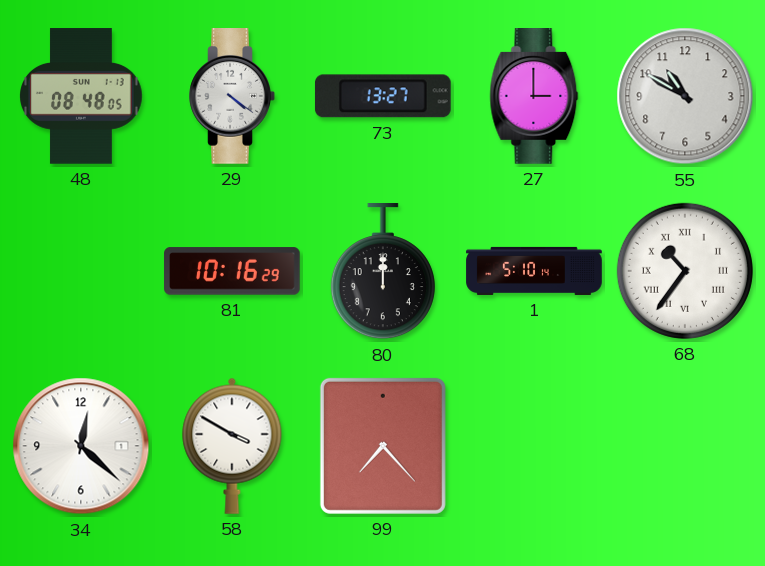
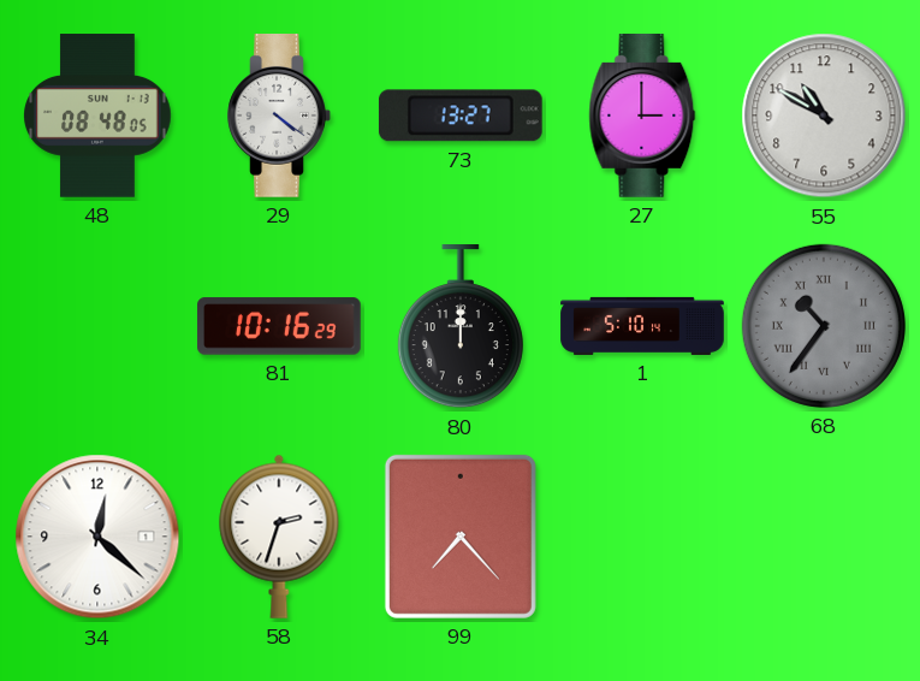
68 dial: white -> grey
58: 3:50 -> 2:33
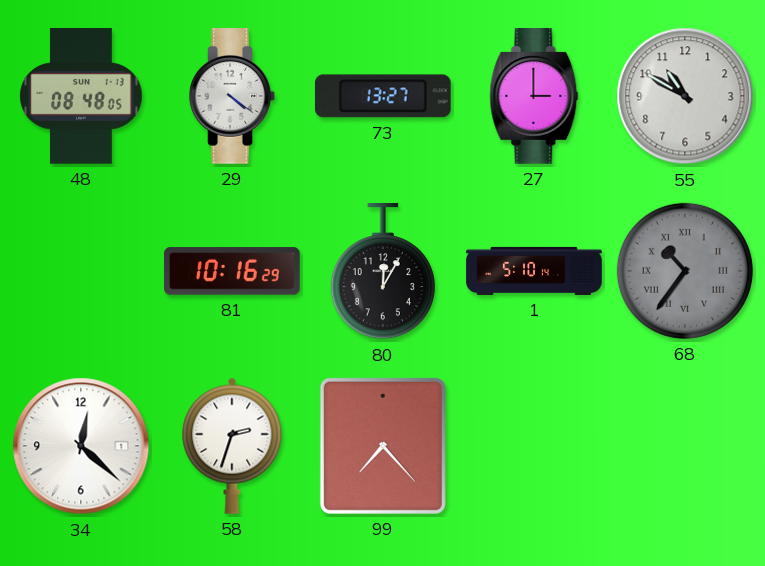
80: 12:00 -> 12:05
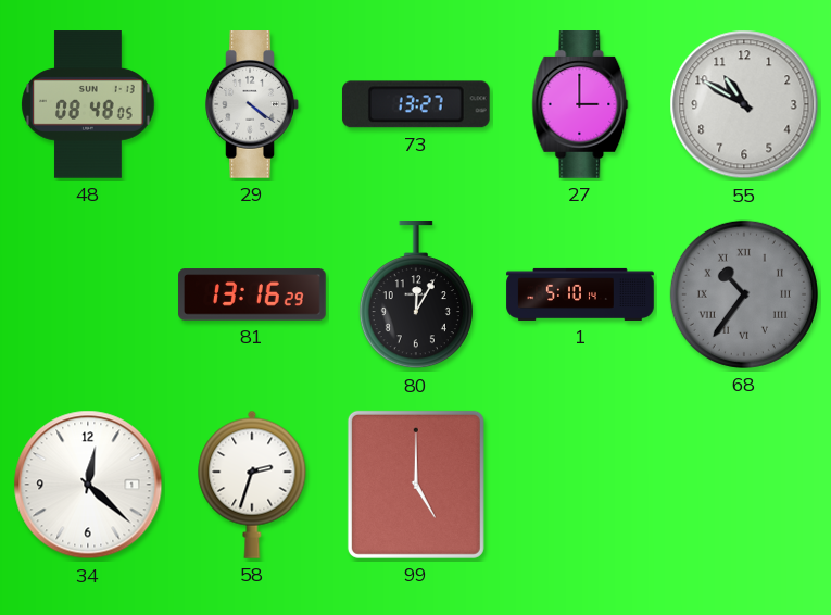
81: 10:16 -> 13:16
99: 7:23 -> 5:00
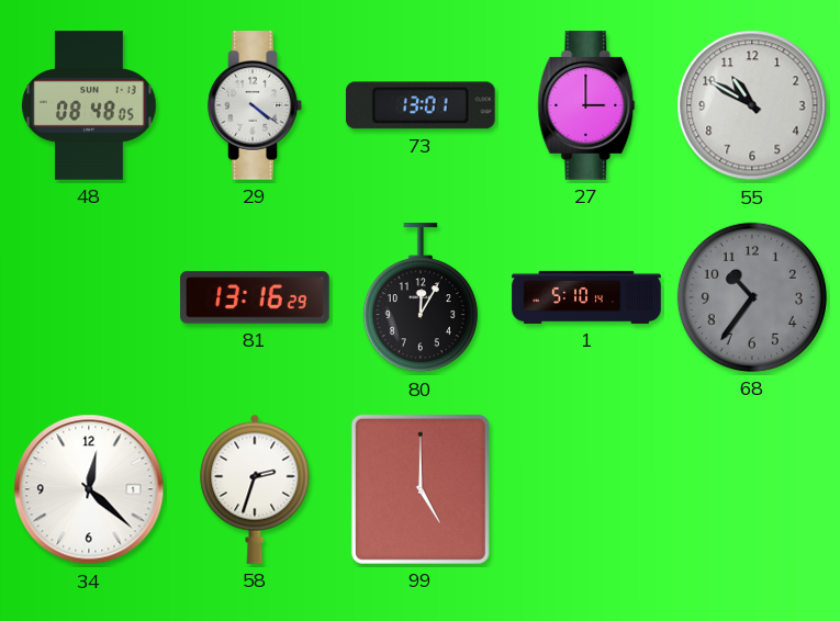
73: 13:27 -> 13:01
68 numerals: Roman -> Arabic
